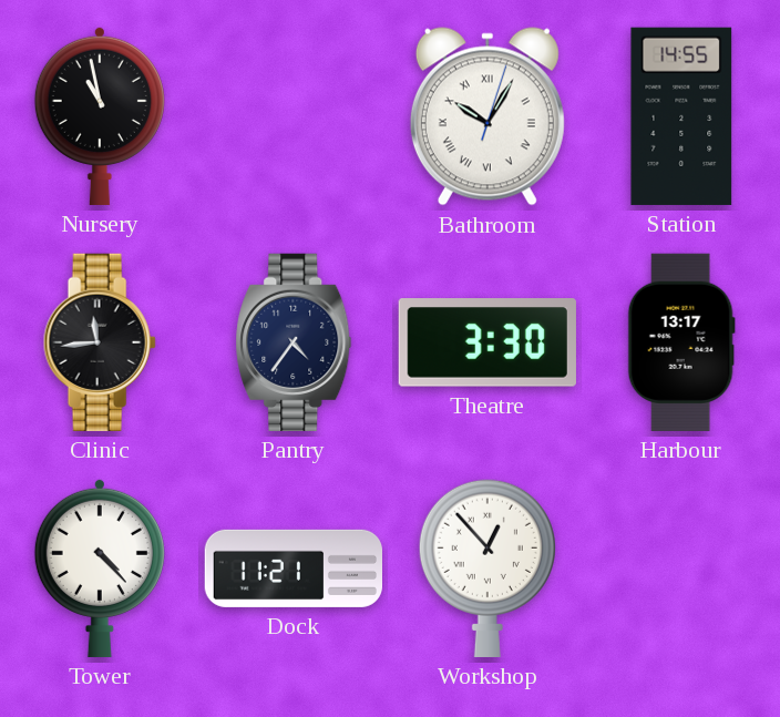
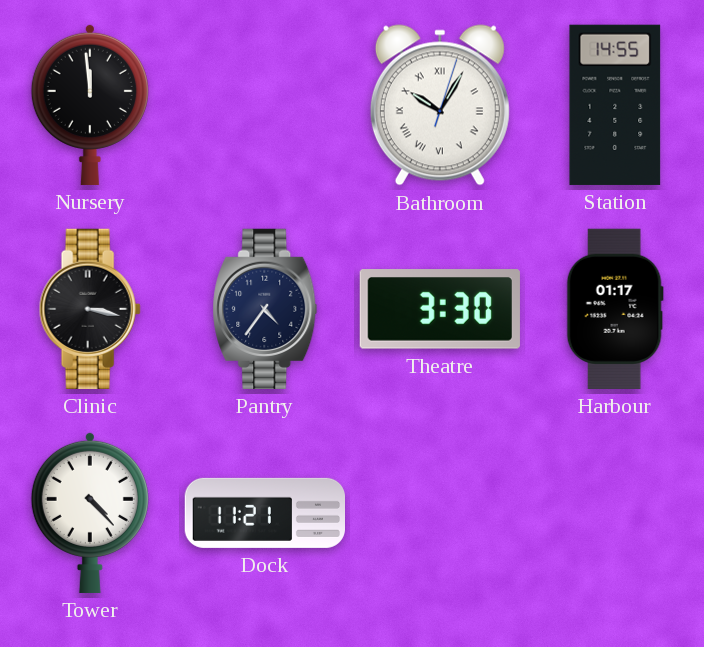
Nursery: 10:58 -> 11:59
Clinic: 11:44 -> 3:17
Harbour: 13:17 -> 01:17
Workshop: 12:53 -> none
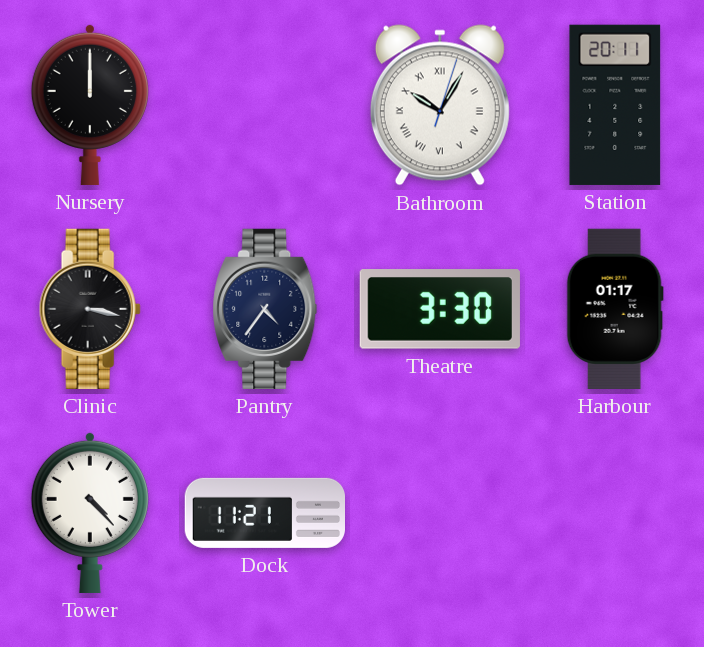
Nursery: 11:59 -> 12:00
Station: 14:55 -> 20:11
